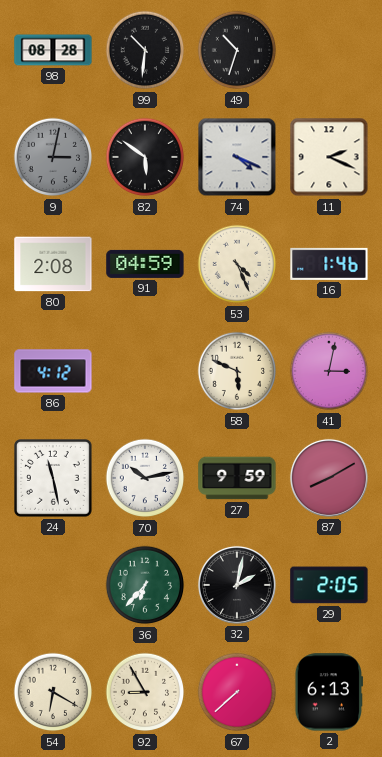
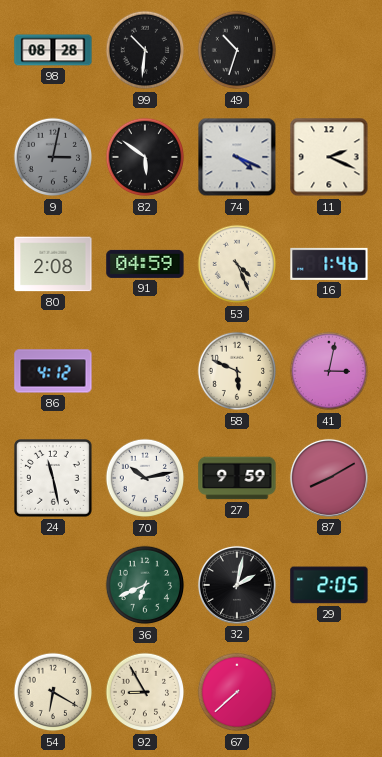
36: 6:37 -> 6:41
2: 6:13 -> none
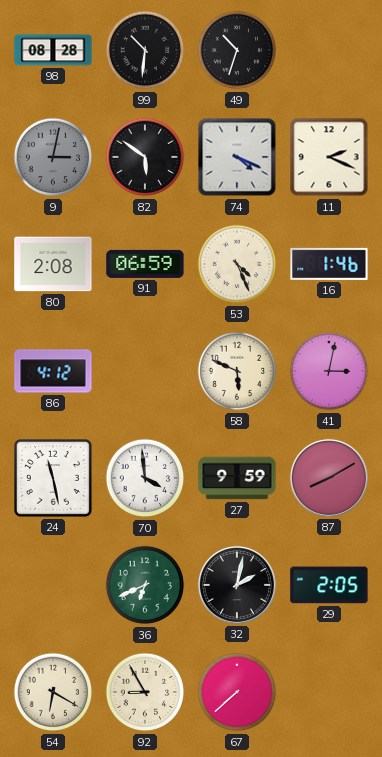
91: 04:59 -> 06:59
70: 10:13 -> 3:59
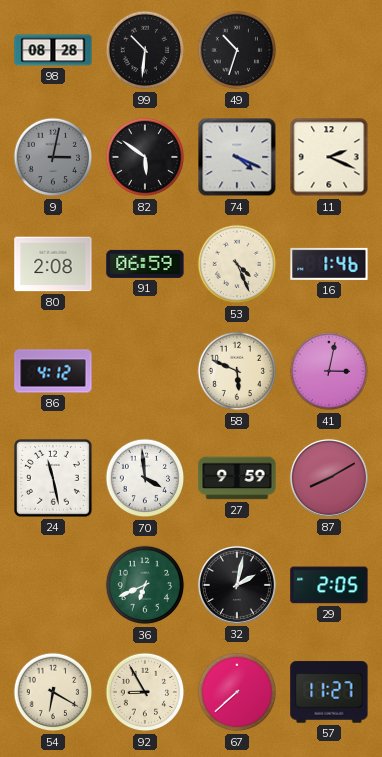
57: none -> 11:27
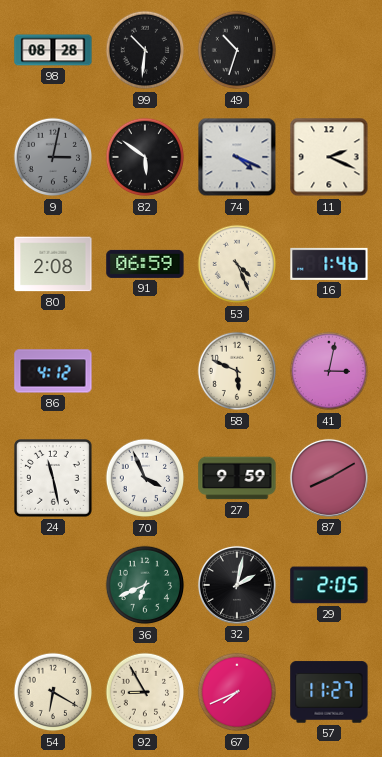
70: 3:59 -> 3:56
67: 7:38 -> 7:41
